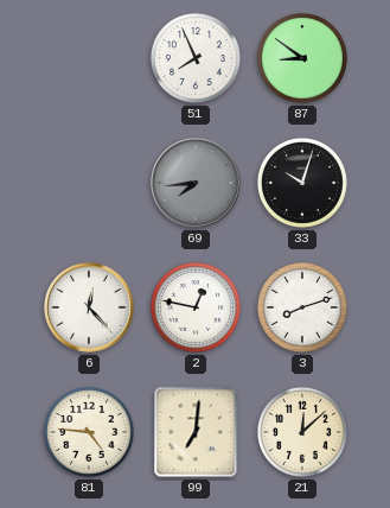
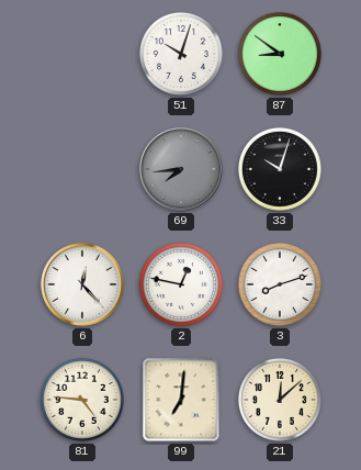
51: 7:56 -> 10:03
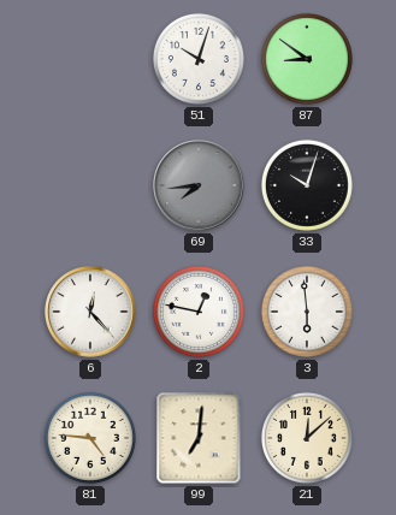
3: 8:12 -> 5:59
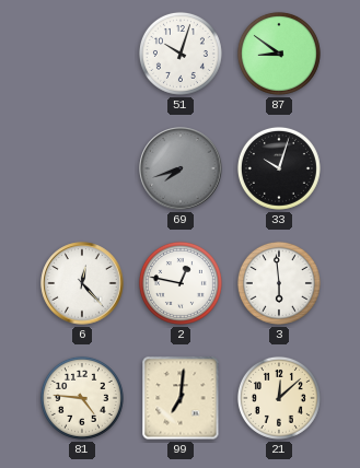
69: 7:44 -> 7:42
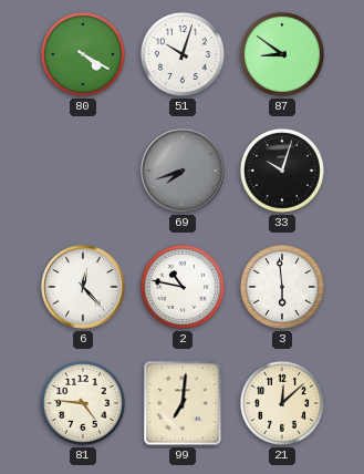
80: none -> 4:20
2: 12:47 -> 10:47
